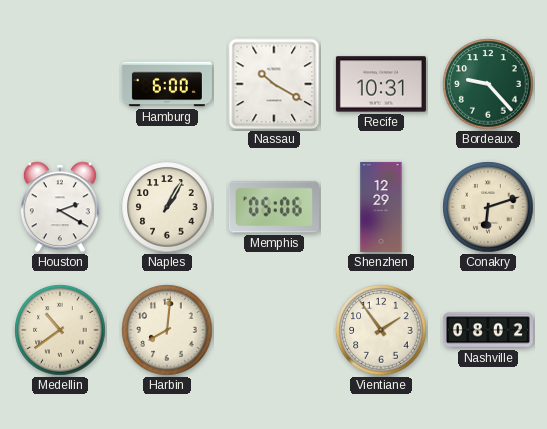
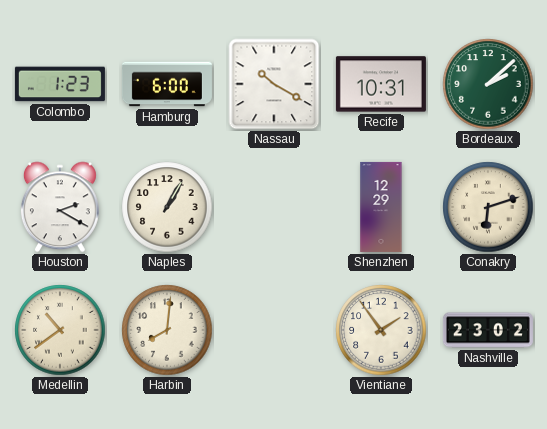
Colombo: none -> 1:23
Bordeaux: 9:23 -> 2:08
Memphis: 05:06 -> none
Nashville: 08:02 -> 23:02
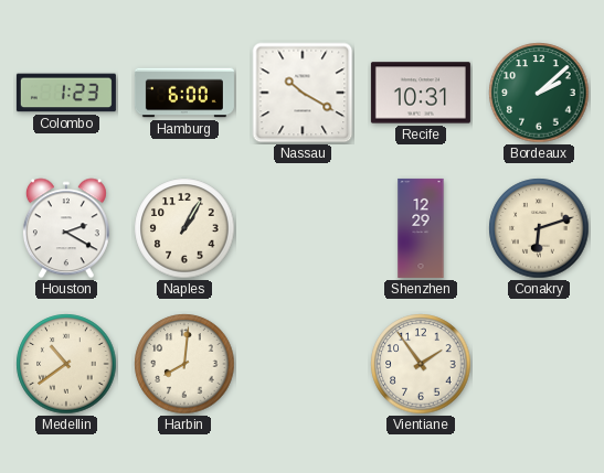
Nashville: 23:02 -> none
